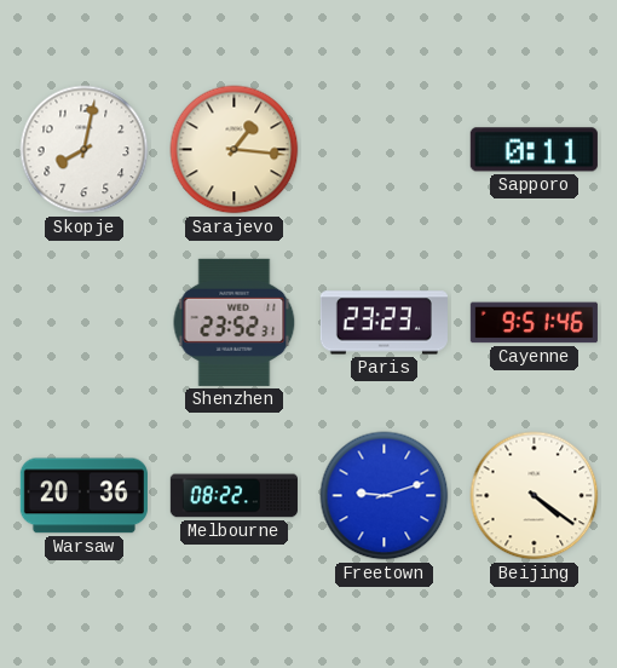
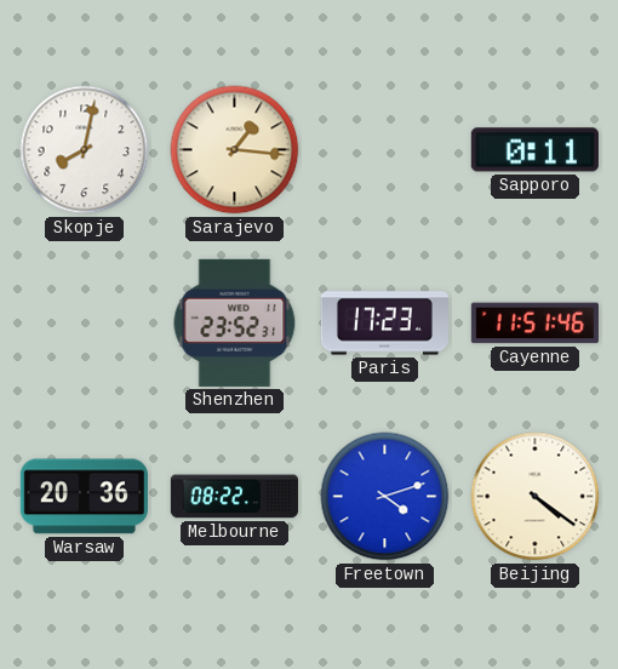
Paris: 23:23 -> 17:23
Cayenne: 9:51 -> 11:51
Freetown: 9:12 -> 4:12
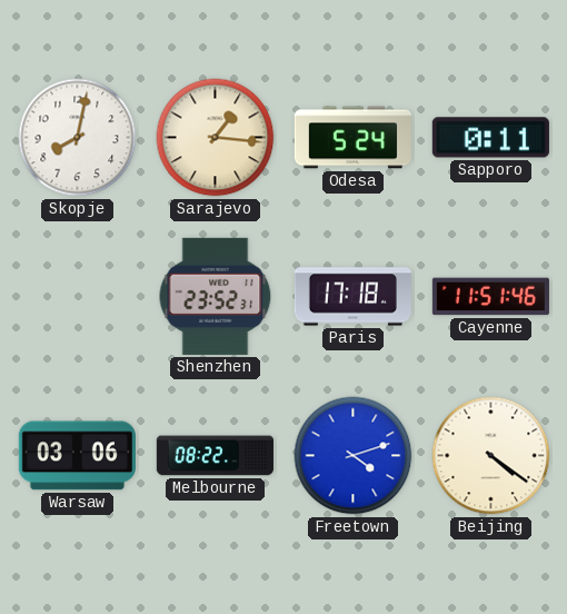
Odesa: none -> 5:24
Paris: 17:23 -> 17:18
Warsaw: 20:36 -> 03:06
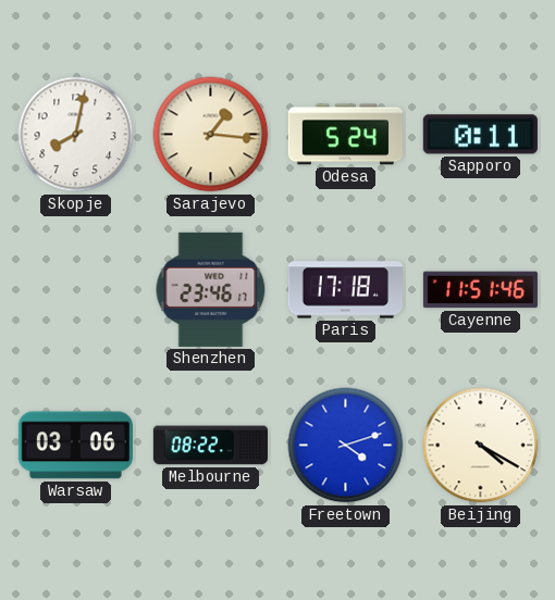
Shenzhen: 23:52 -> 23:46
Beijing: 4:21 -> 4:20
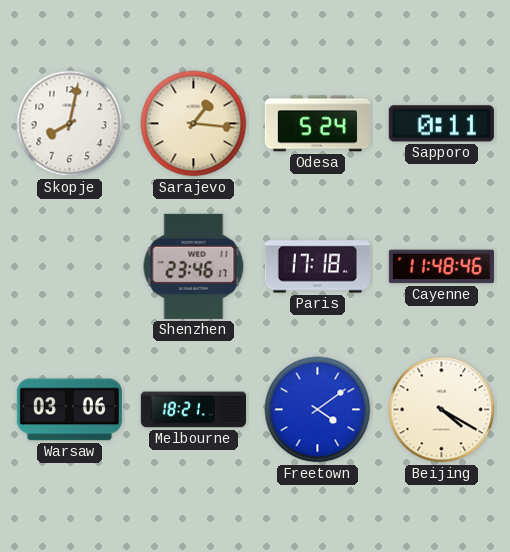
Cayenne: 11:51 -> 11:48
Melbourne: 08:22 -> 18:21
Freetown: 4:12 -> 4:09
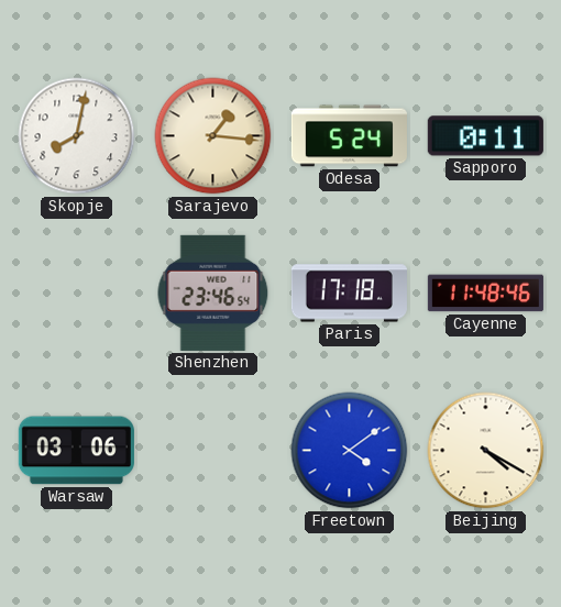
Shenzhen: 23:46:17 -> 23:46:54
Melbourne: 18:21 -> none
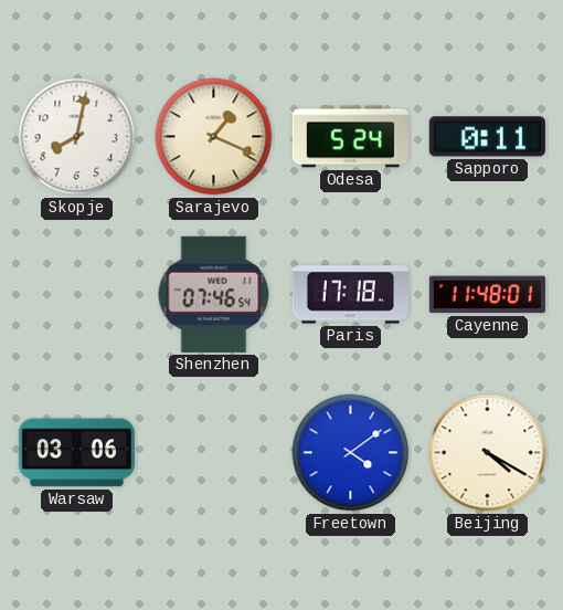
Sarajevo: 1:16 -> 1:19
Shenzhen: 23:46 -> 07:46
Cayenne: 11:48:46 -> 11:48:01
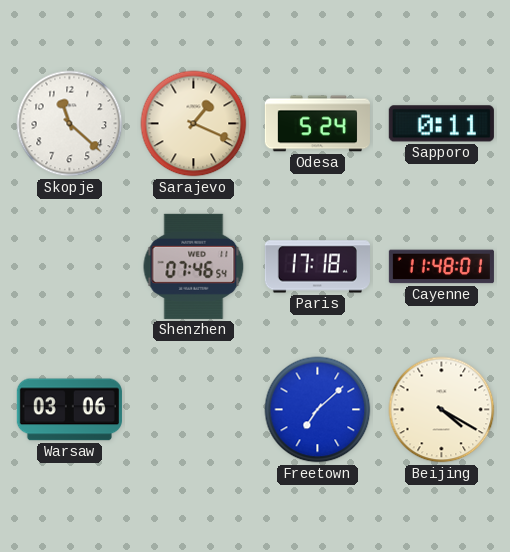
Skopje: 8:02 -> 11:22
Freetown: 4:09 -> 7:08
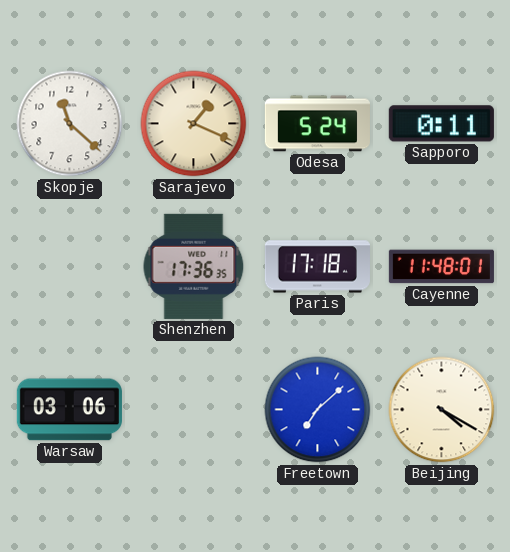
Shenzhen: 07:46 -> 17:36
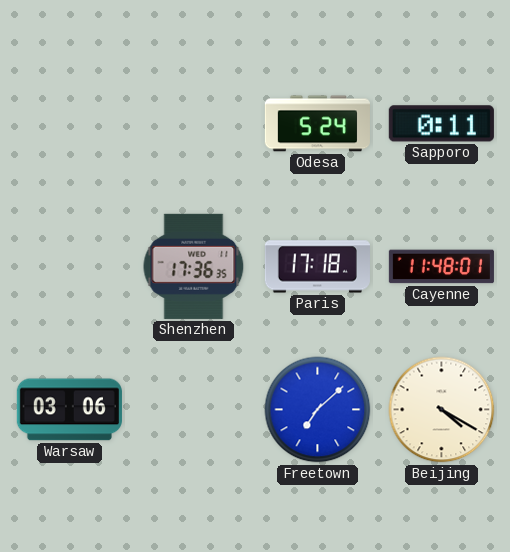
Skopje: 11:22 -> none
Sarajevo: 1:19 -> none
